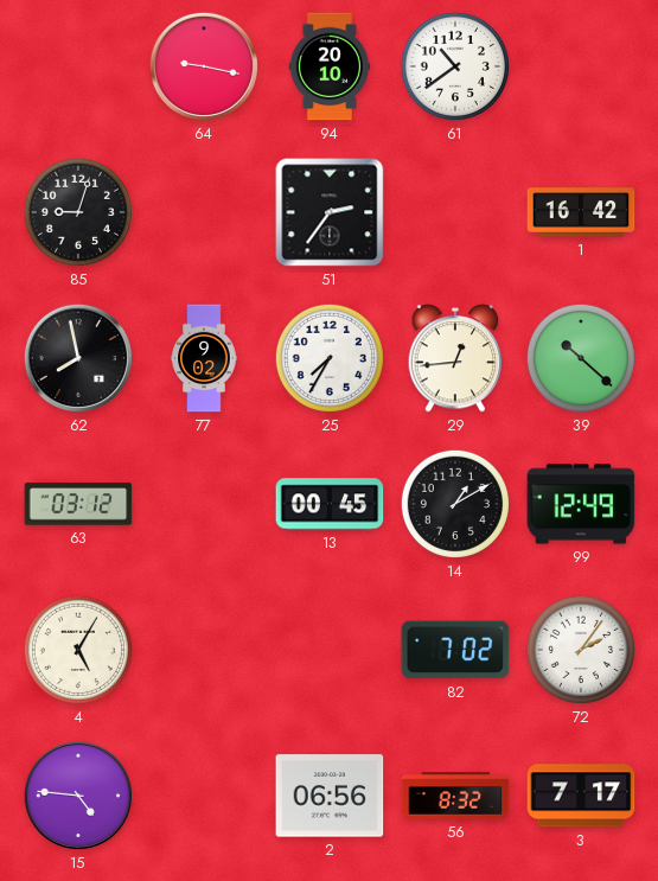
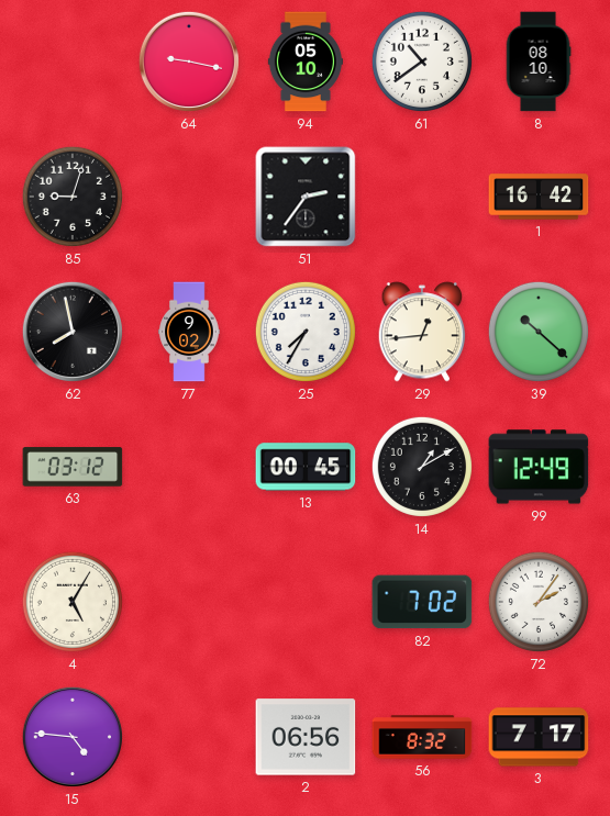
94: 20:10 -> 05:10
8: none -> 08:10
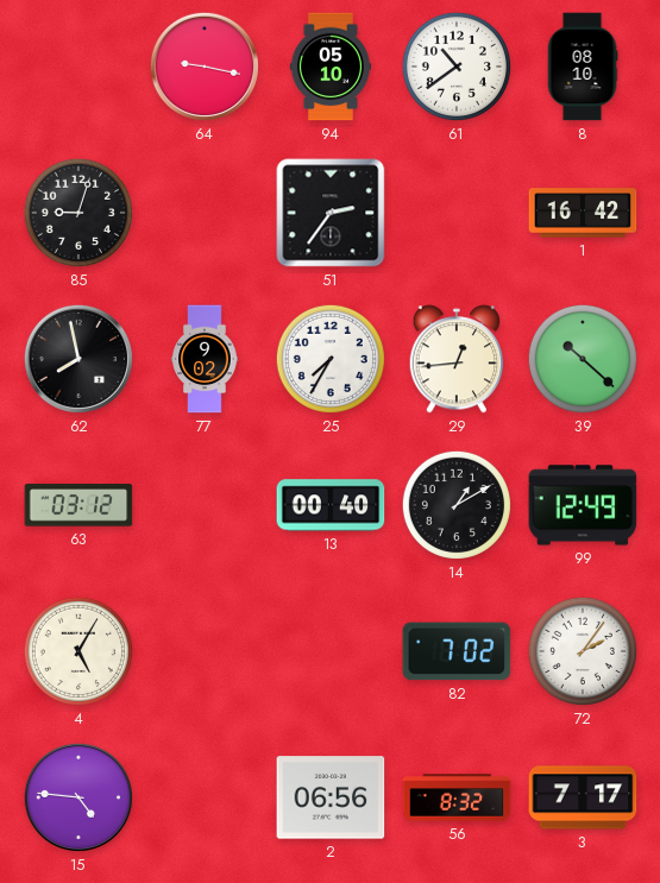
13: 00:45 -> 00:40
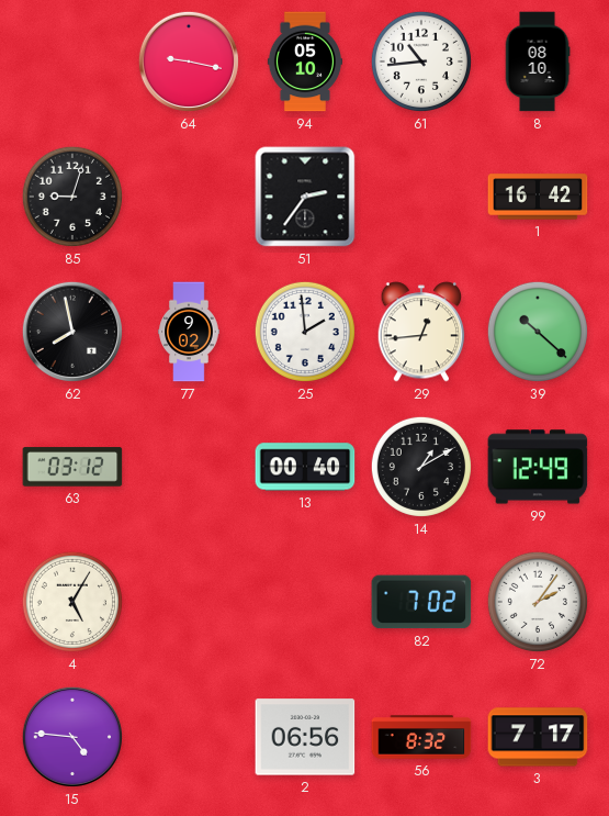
61: 10:39 -> 10:44
25: 7:35 -> 1:59
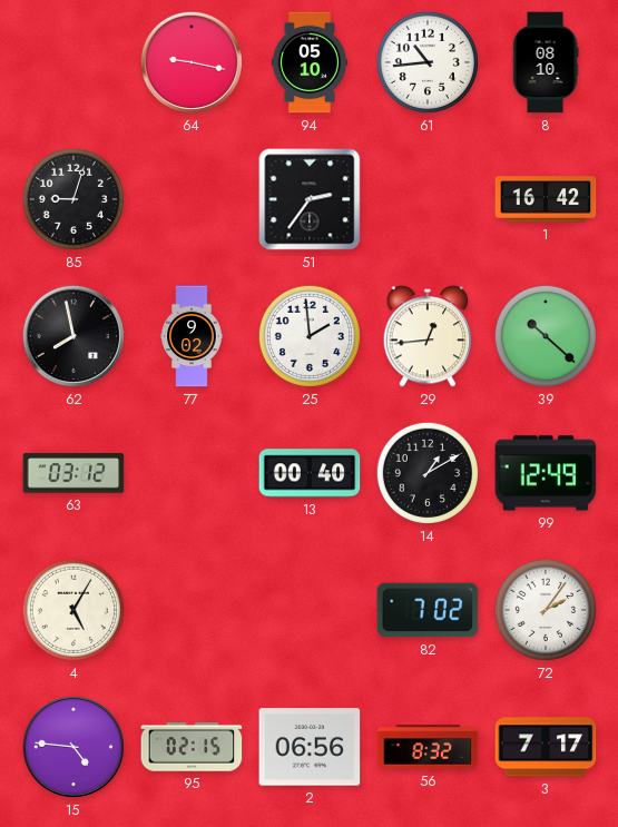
95: none -> 02:15
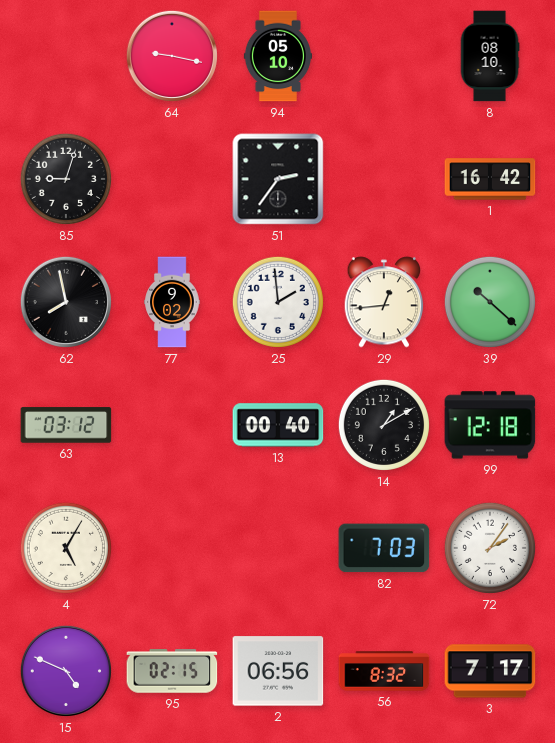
61: 10:44 -> none
99: 12:49 -> 12:18
82: 7:02 -> 7:03
15: 4:46 -> 4:49
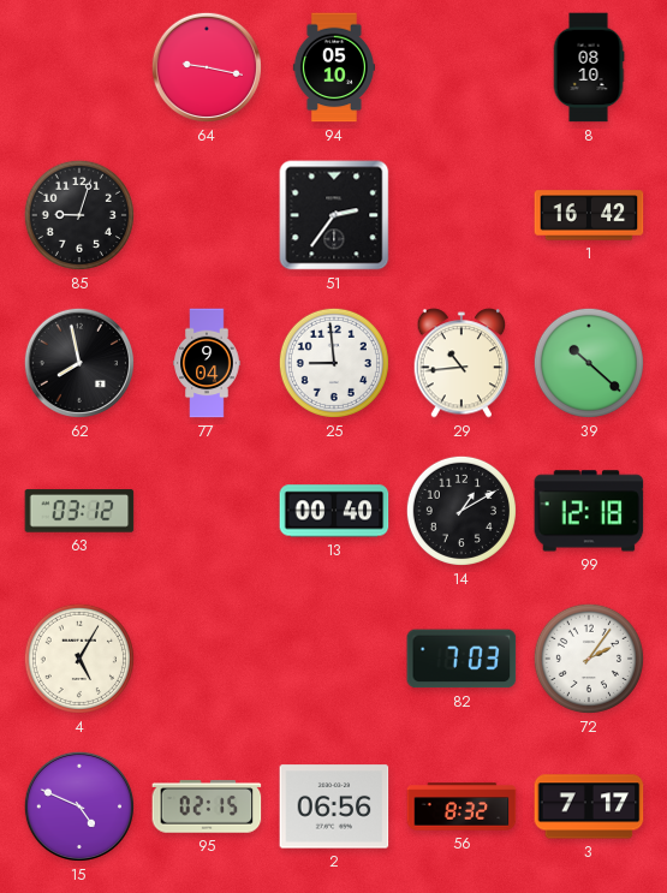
77: 9:02 -> 9:04
25: 1:59 -> 8:59
29: 12:44 -> 10:44
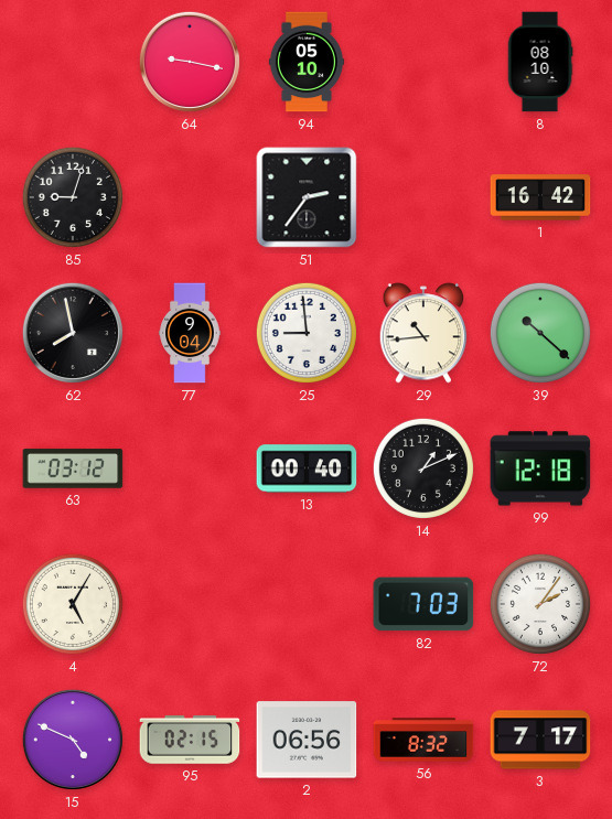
14: 1:10 -> 1:11
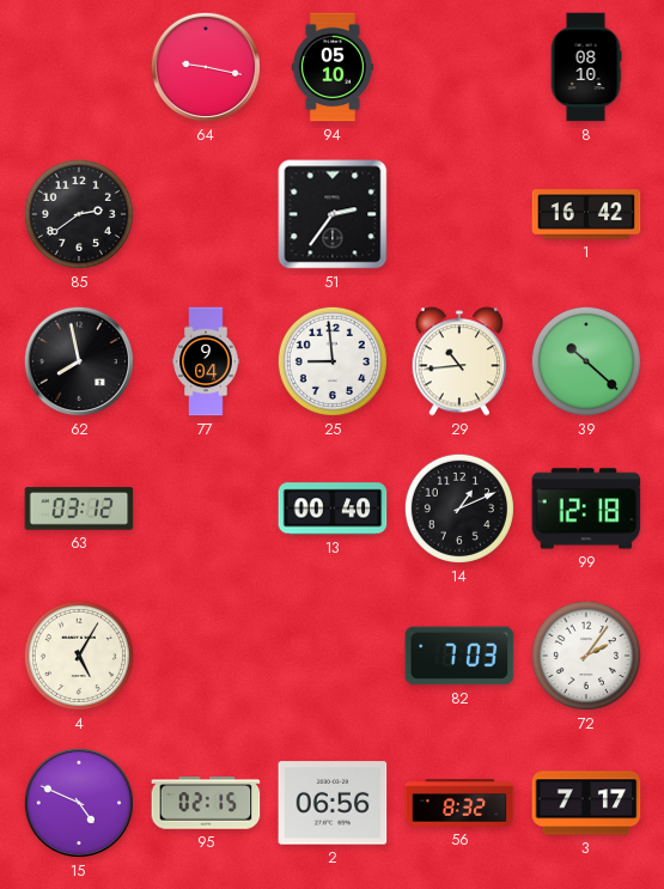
85: 9:03 -> 2:39
